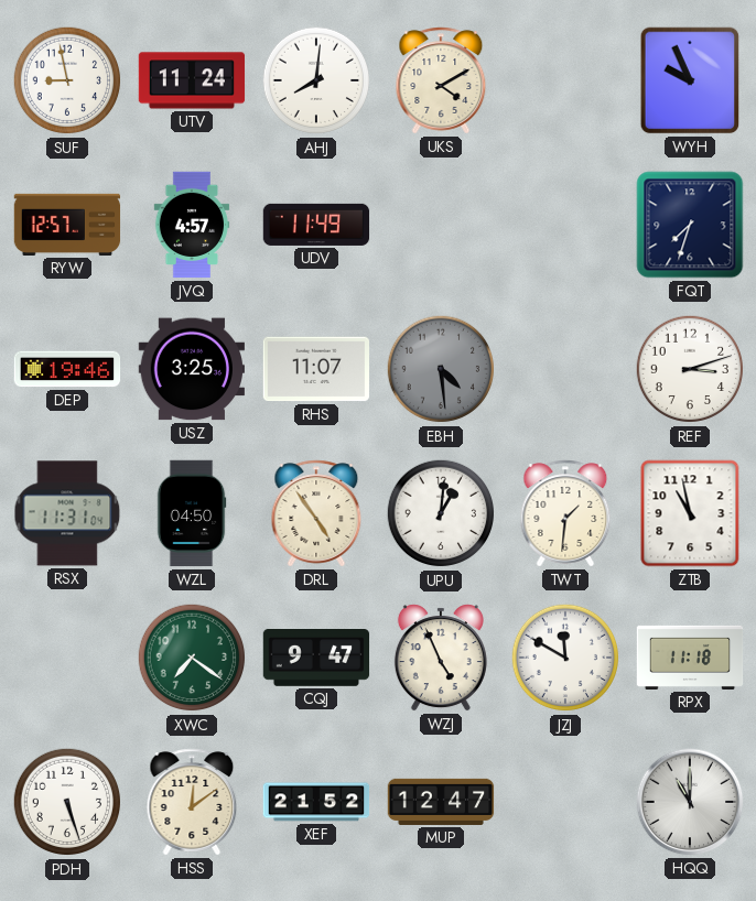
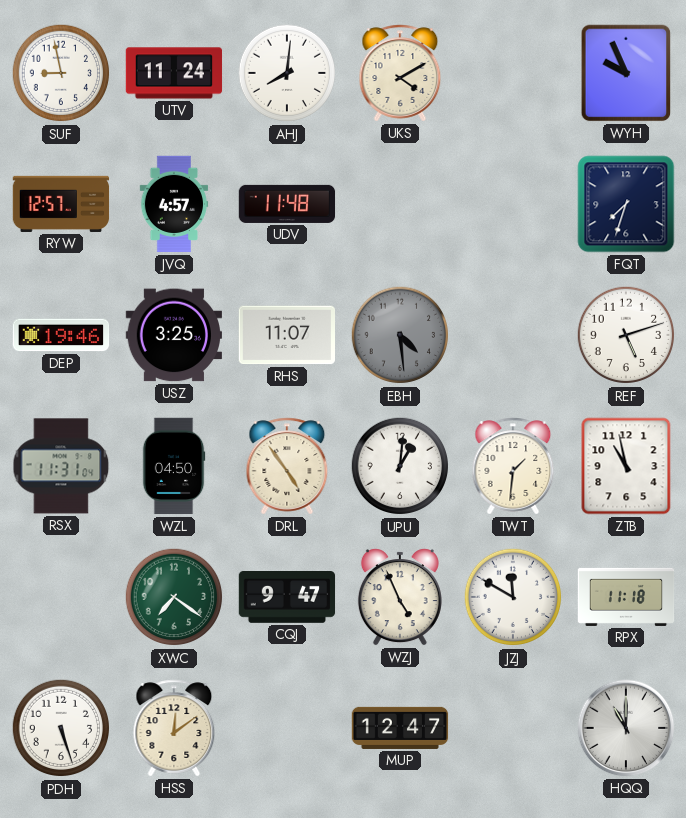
UDV: 11:49 -> 11:48
REF: 3:12 -> 5:12
XEF: 21:52 -> none
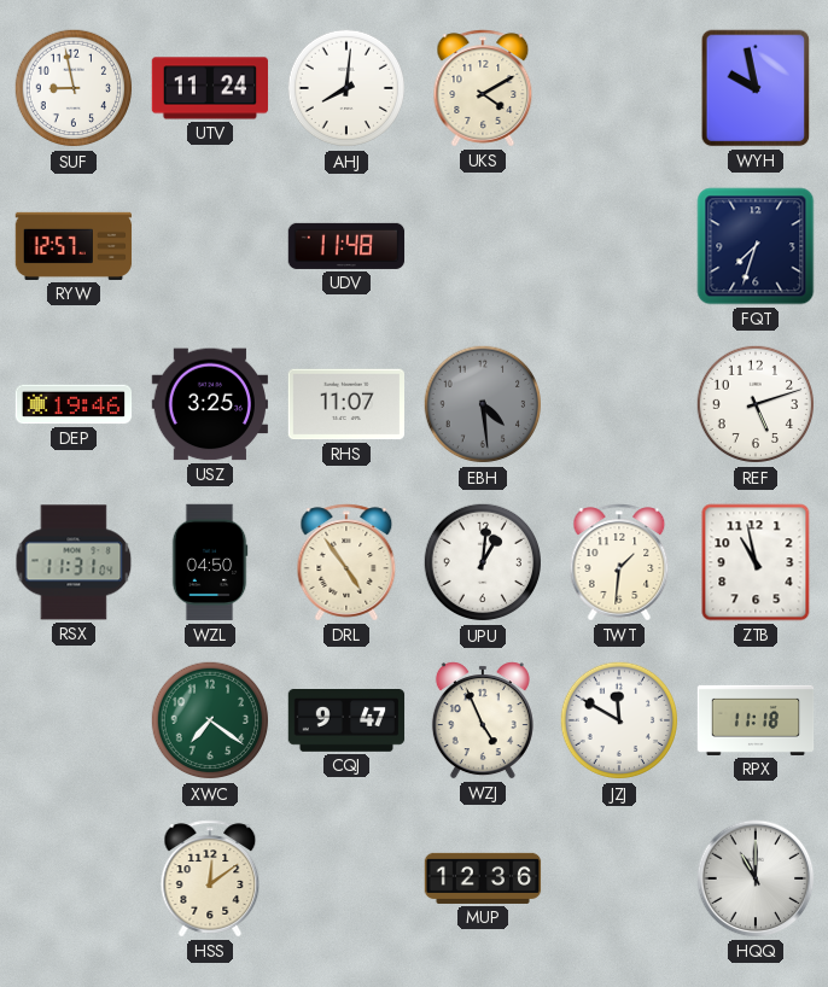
WYH: 9:56 -> 9:58
JVQ: 4:57 -> none
PDH: 5:27 -> none
MUP: 12:47 -> 12:36
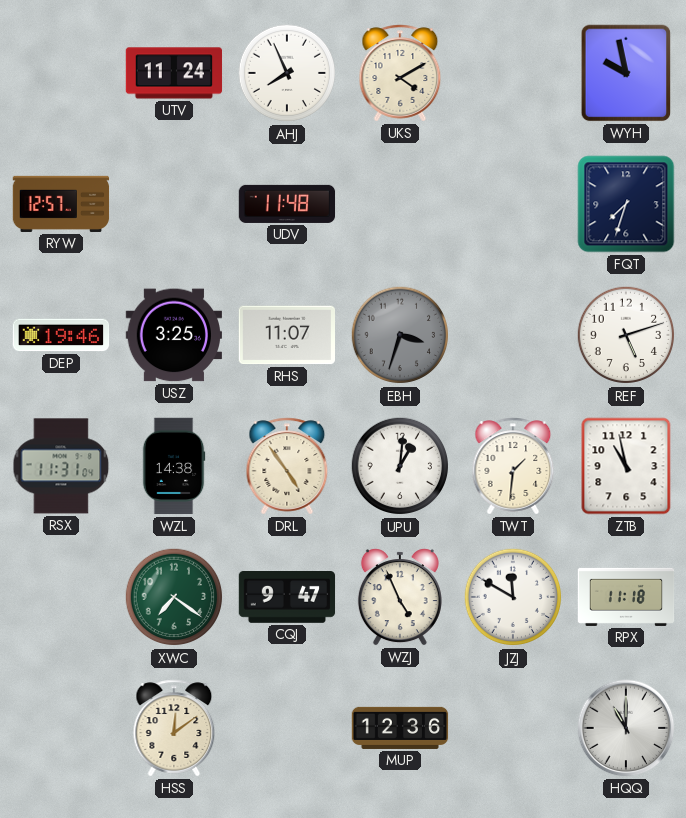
SUF: 8:58 -> none
AHJ: 8:01 -> 7:56
EBH: 4:29 -> 3:33
WZL: 04:50 -> 14:38
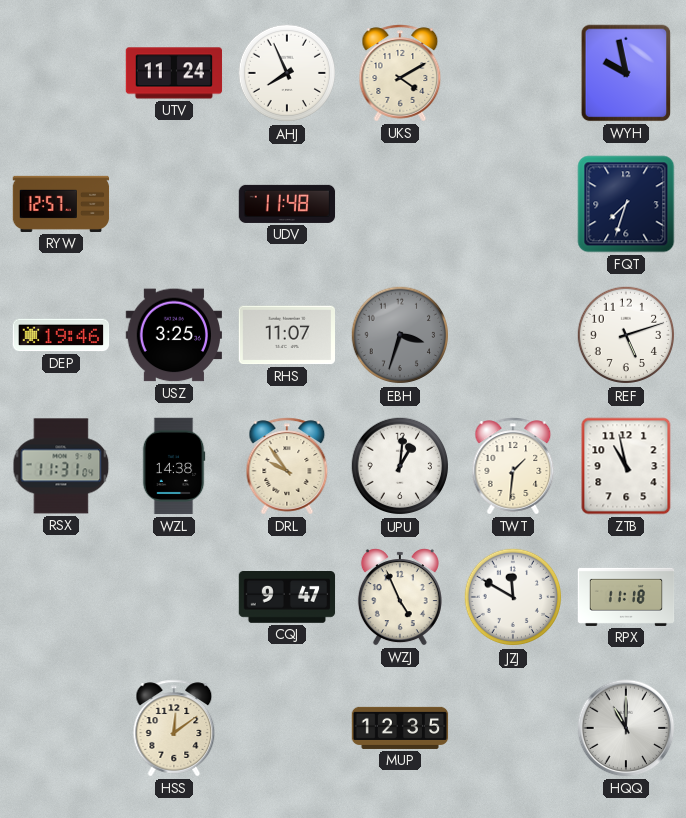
DRL: 4:54 -> 9:54
XWC: 7:21 -> none
MUP: 12:36 -> 12:35
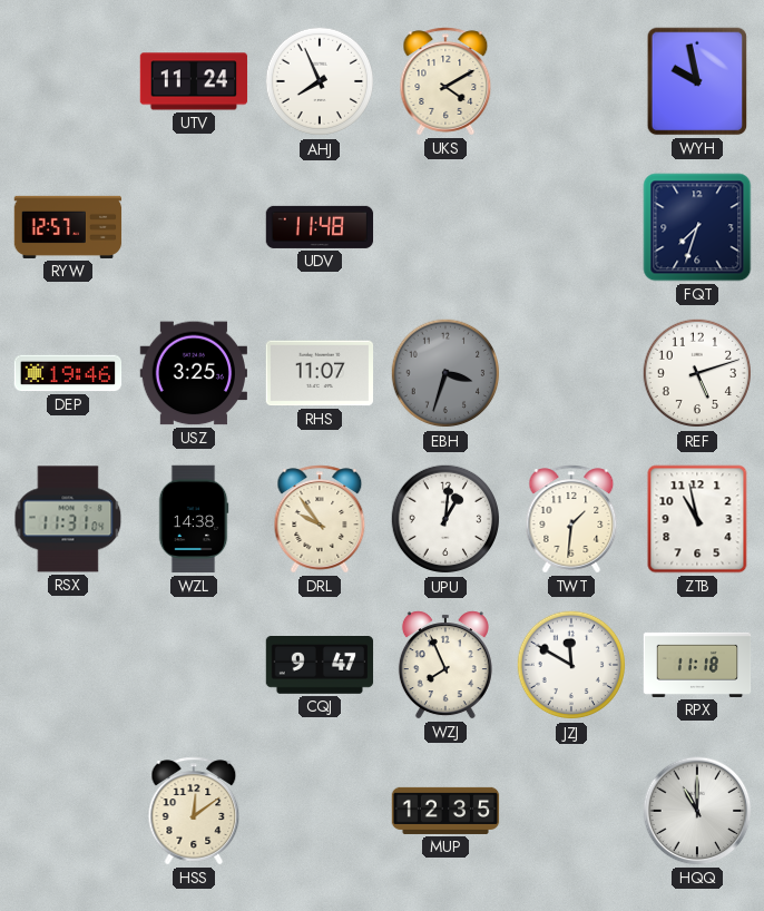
WZJ: 4:56 -> 7:56
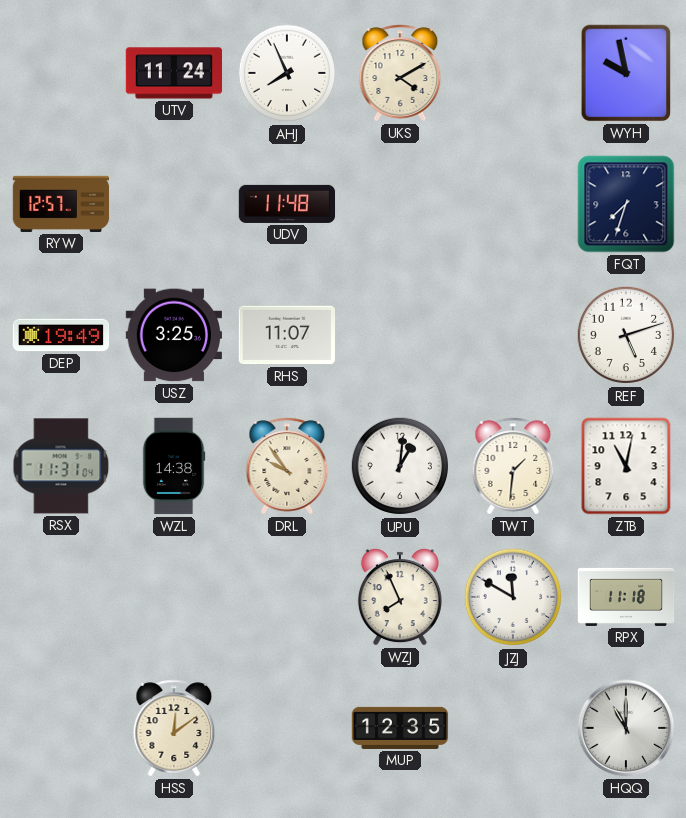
DEP: 19:46 -> 19:49
EBH: 3:33 -> none
ZTB: 10:58 -> 11:02
CQJ: 9:47 -> none
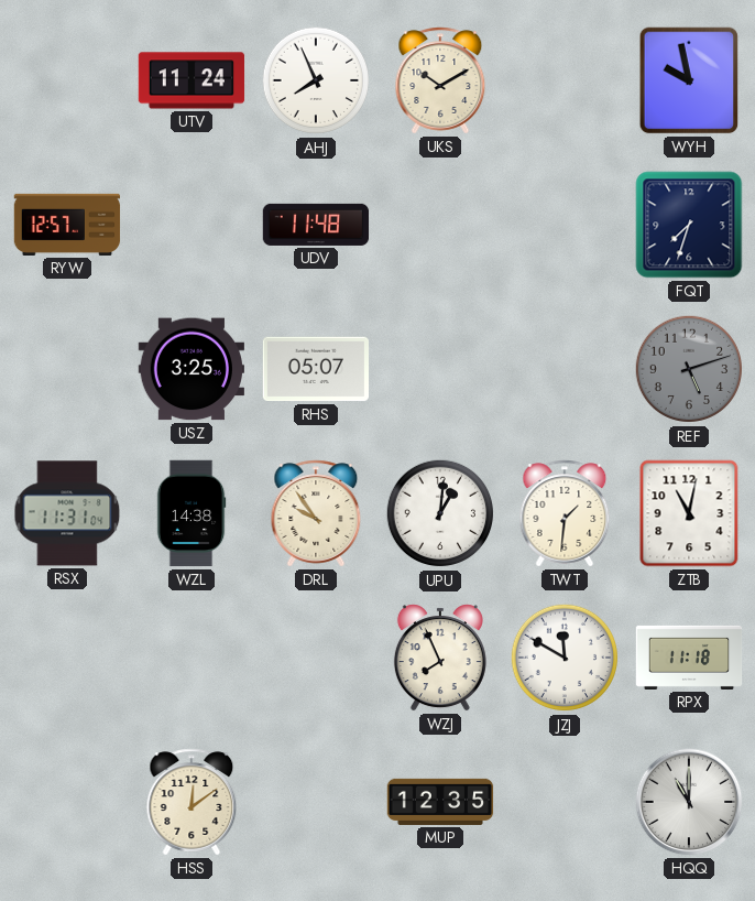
UKS: 4:10 -> 10:10
DEP: 19:49 -> none
RHS: 11:07 -> 05:07
REF dial: white -> grey
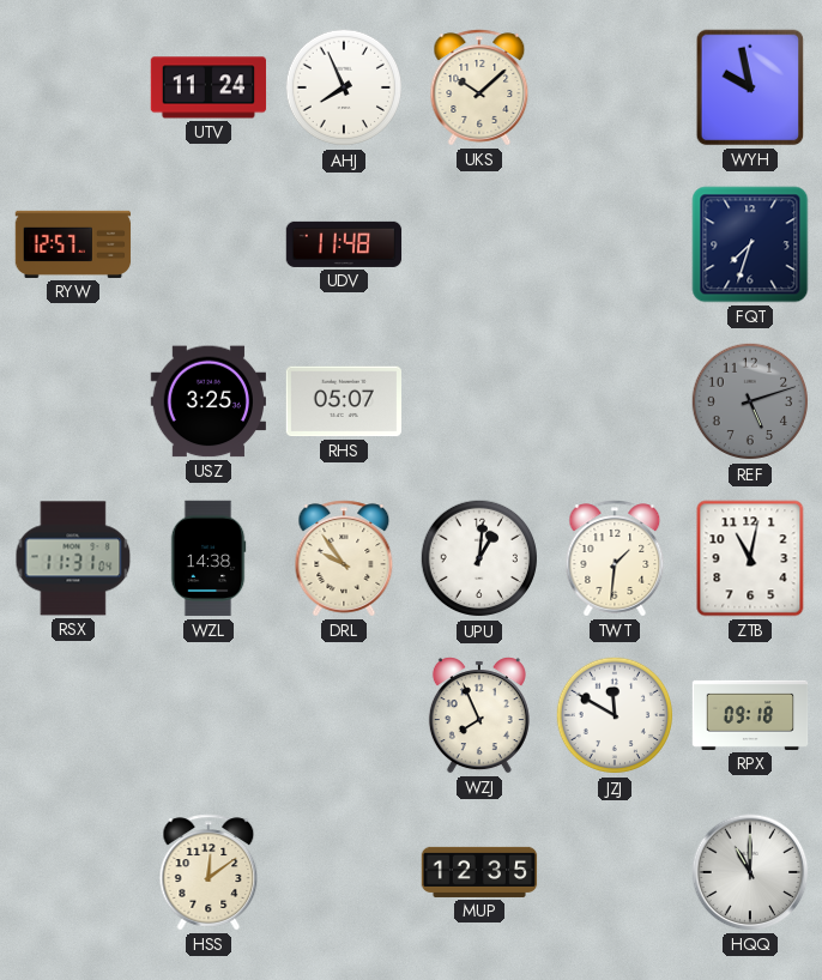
UKS: 10:10 -> 10:08
RPX: 11:18 -> 09:18
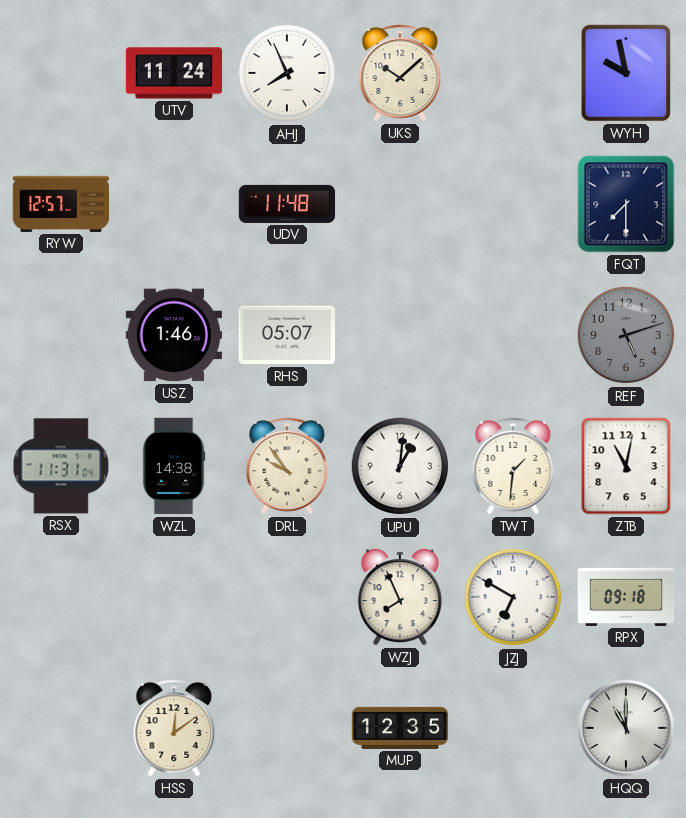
FQT: 7:33 -> 7:30
USZ: 3:25 -> 1:46
JZJ: 11:50 -> 6:50
